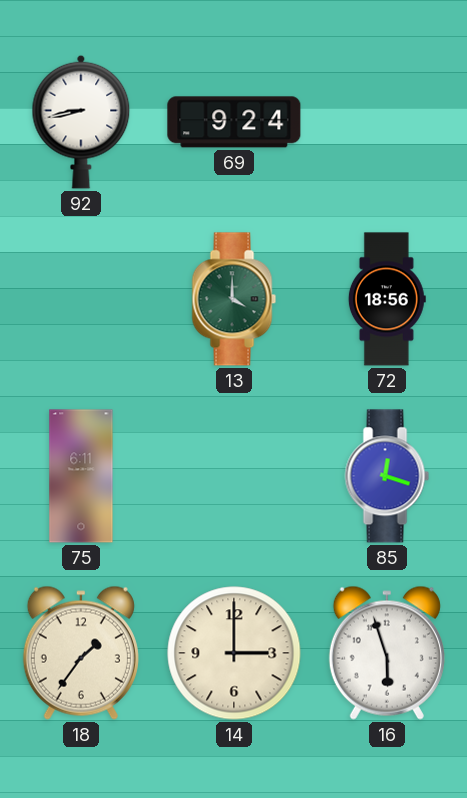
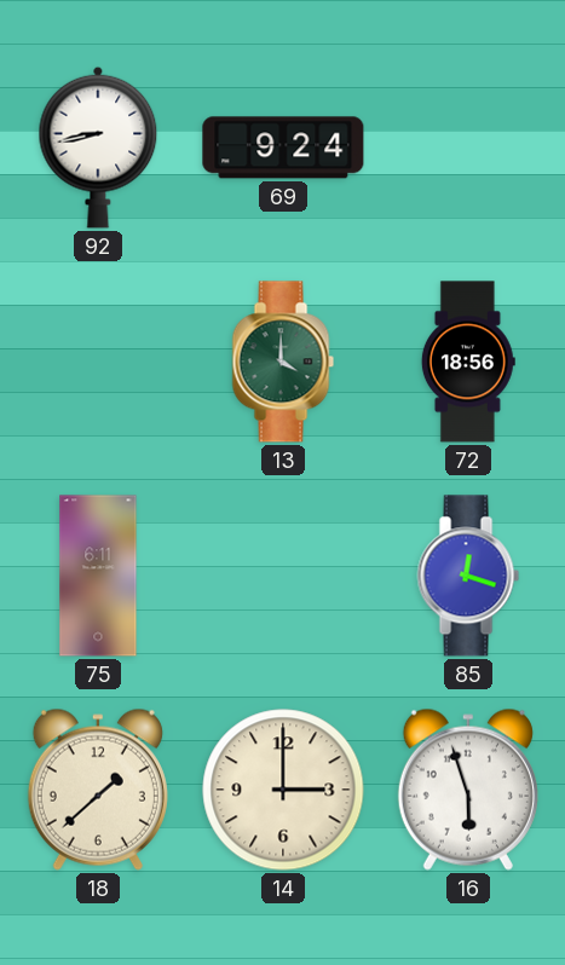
18: 1:36 -> 1:38
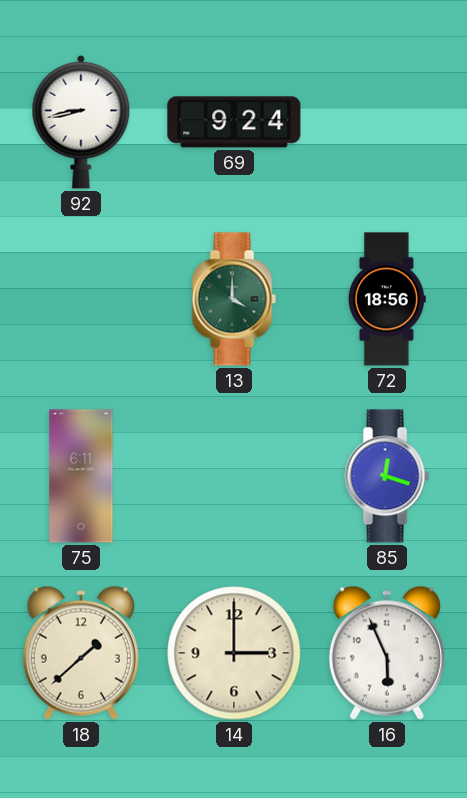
16: 5:57 -> 5:56
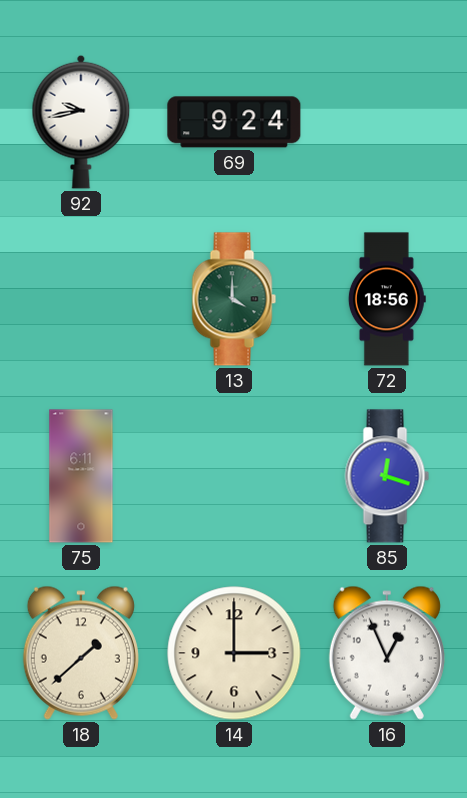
92: 8:43 -> 9:43
16: 5:56 -> 12:56
